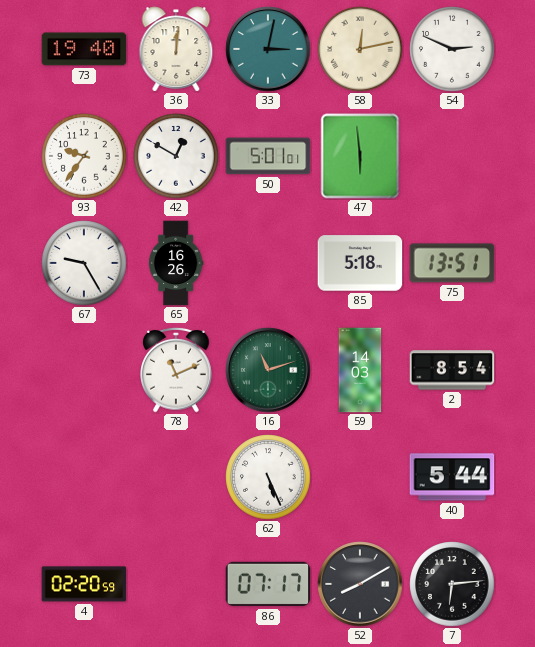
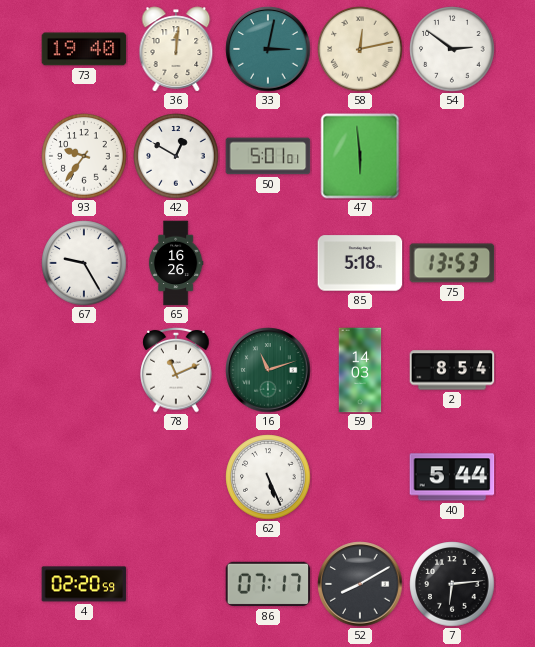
54: 2:49 -> 2:51
75: 13:51 -> 13:53
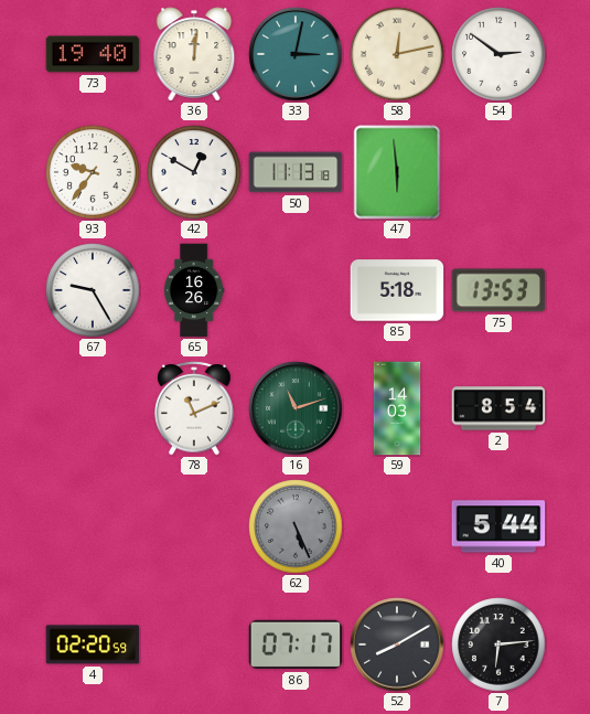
50: 5:01 -> 11:13
62 dial: white -> grey
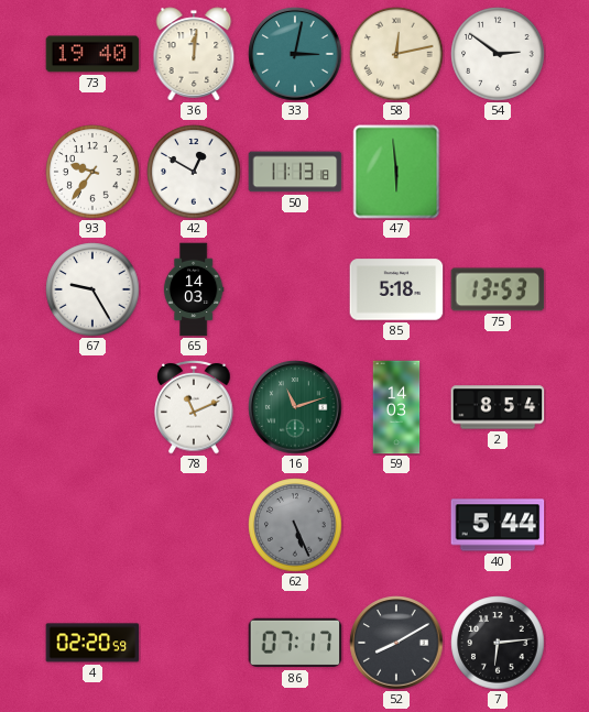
65: 16:26 -> 14:03
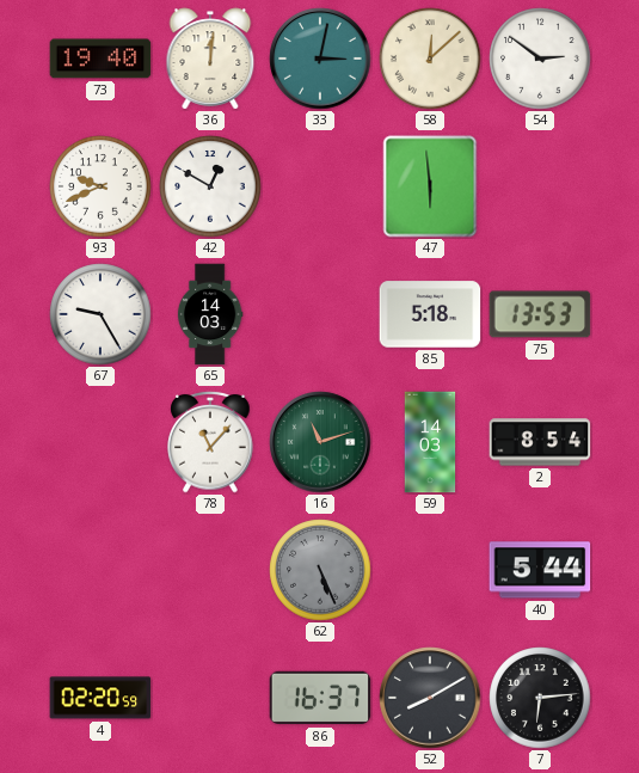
58: 12:13 -> 12:08
93: 9:36 -> 9:41
50: 11:13 -> none
78: 11:11 -> 11:07
86: 07:17 -> 16:37
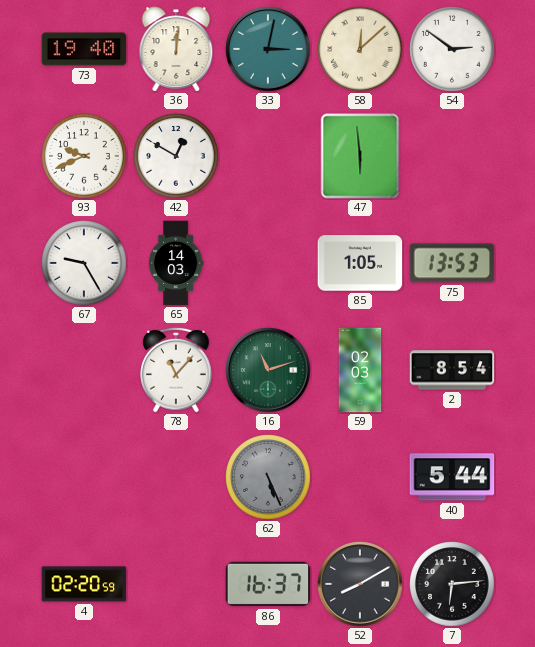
85: 5:18 -> 1:05
59: 14:03 -> 02:03
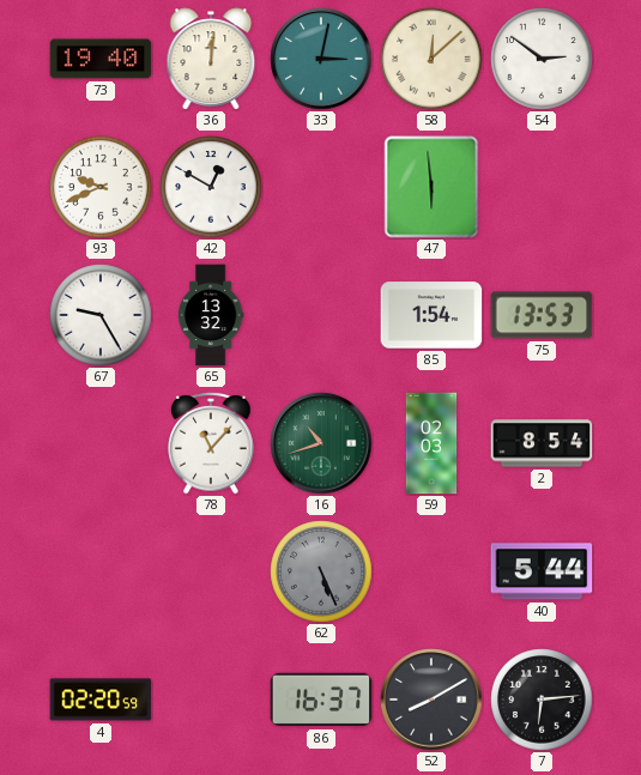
65: 14:03 -> 13:32
85: 1:05 -> 1:54
16: 11:12 -> 10:42
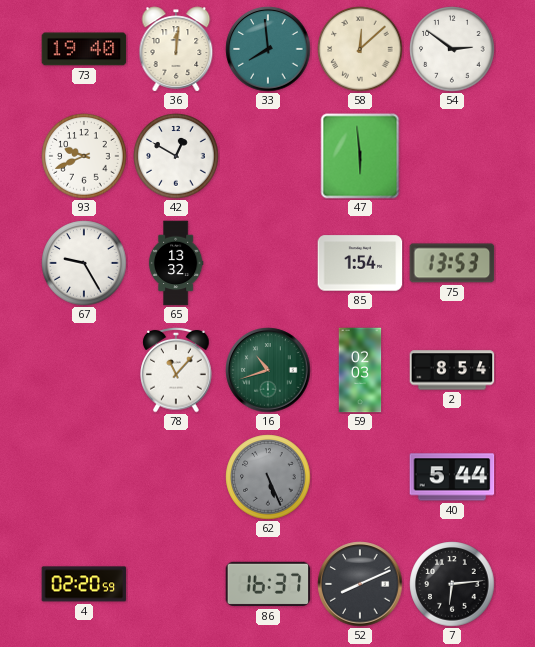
33: 3:02 -> 7:59
52: 8:10 -> 8:11
